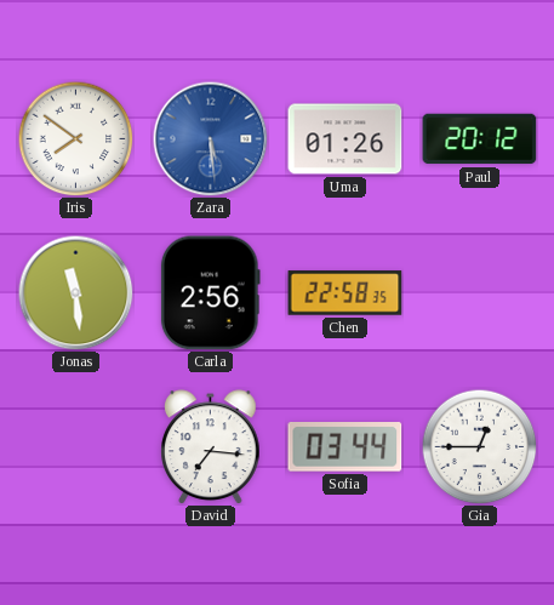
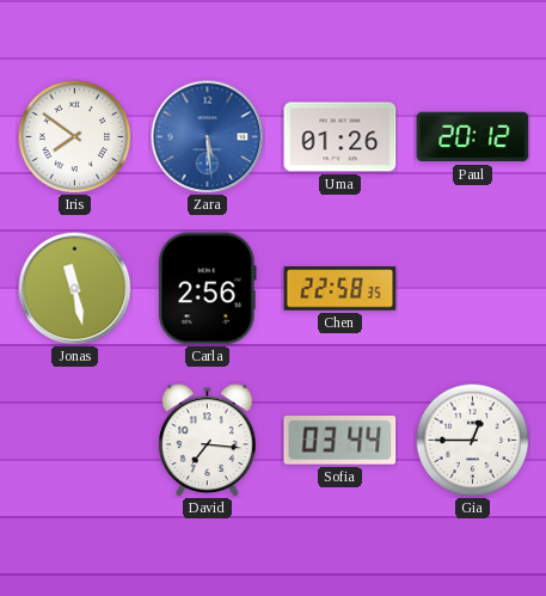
Jonas: 11:29 -> 11:28
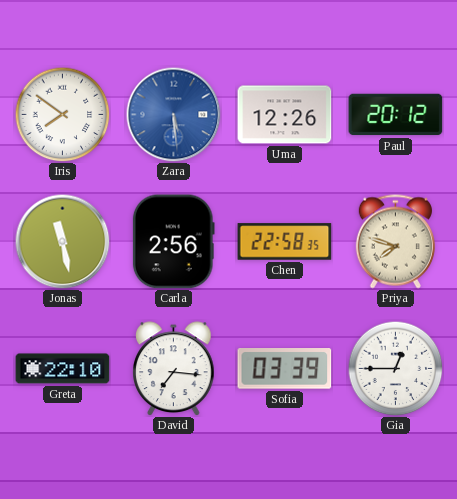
Uma: 01:26 -> 12:26
Priya: none -> 7:48
Greta: none -> 22:10
Sofia: 03:44 -> 03:39
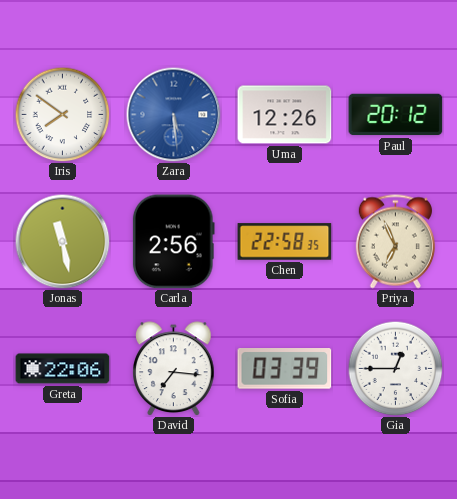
Priya: 7:48 -> 6:56
Greta: 22:10 -> 22:06
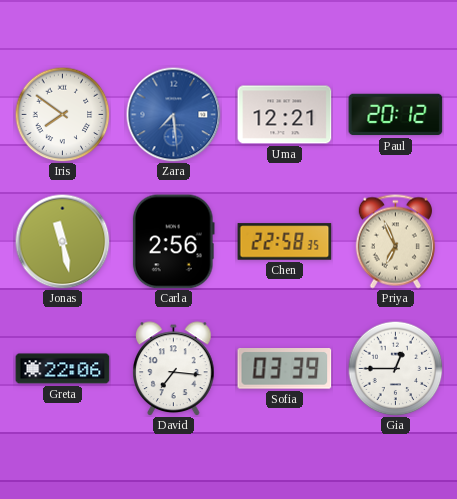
Zara: 5:29 -> 7:29
Uma: 12:26 -> 12:21
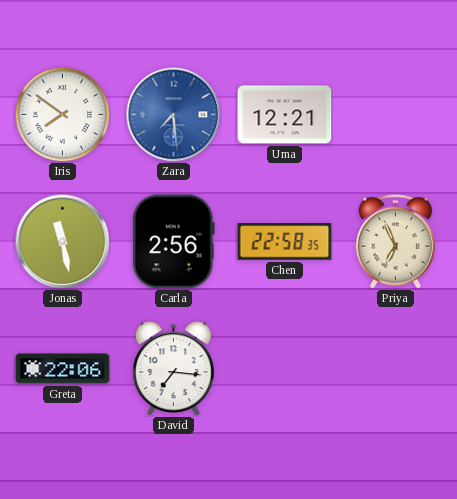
Paul: 20:12 -> none
Sofia: 03:39 -> none
Gia: 12:45 -> none
